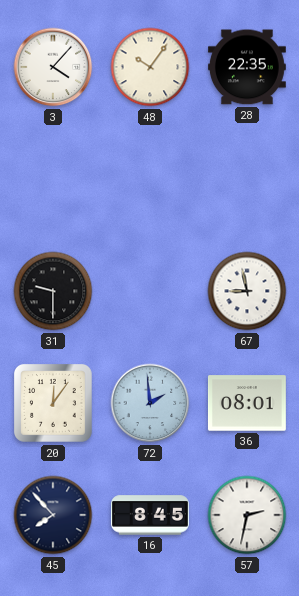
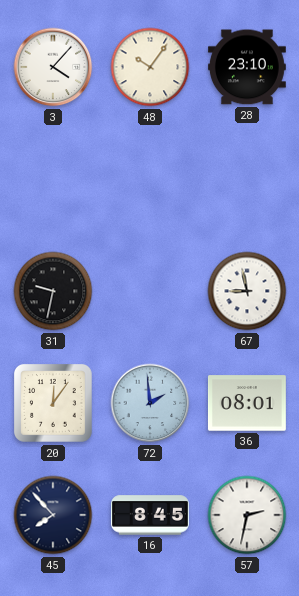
28: 22:35 -> 23:10
31: 9:30 -> 9:32
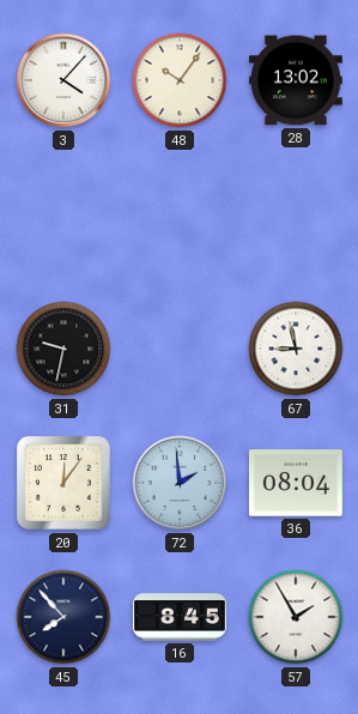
28: 23:10 -> 13:02
36: 08:01 -> 08:04
57: 2:32 -> 1:55
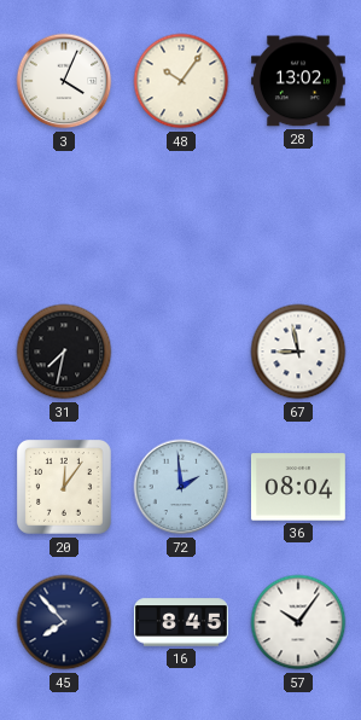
3: 4:07 -> 4:04
31: 9:32 -> 7:32
57: 1:55 -> 10:06
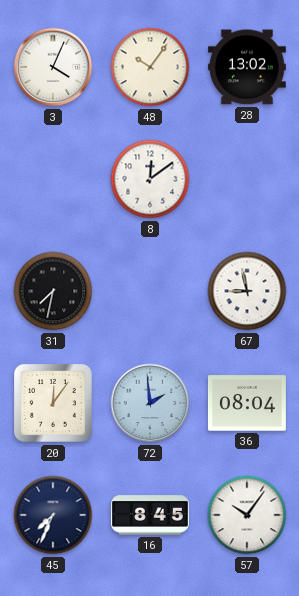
8: none -> 12:09
45: 7:53 -> 7:34
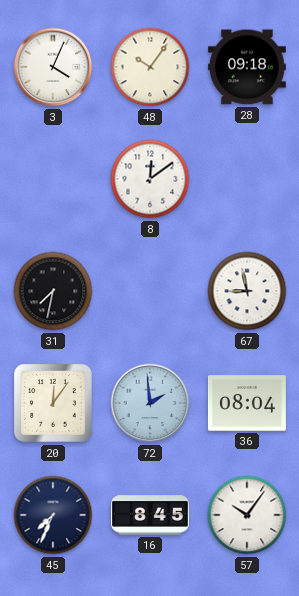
28: 13:02 -> 09:18
